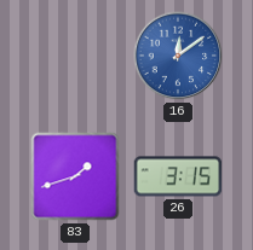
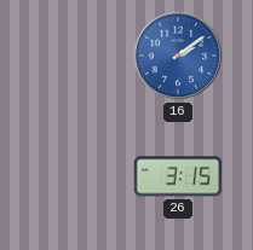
16: 12:09 -> 2:09
83: 1:42 -> none
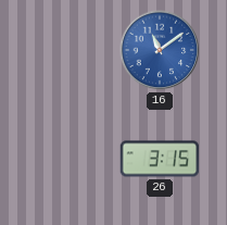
16: 2:09 -> 11:09
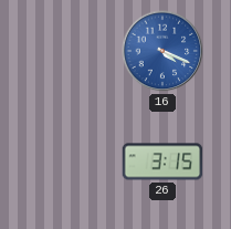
16: 11:09 -> 4:19
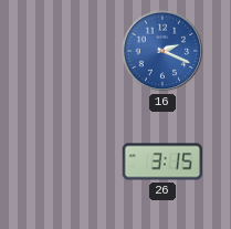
16: 4:19 -> 2:19
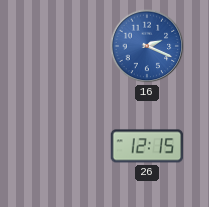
26: 3:15 -> 12:15
